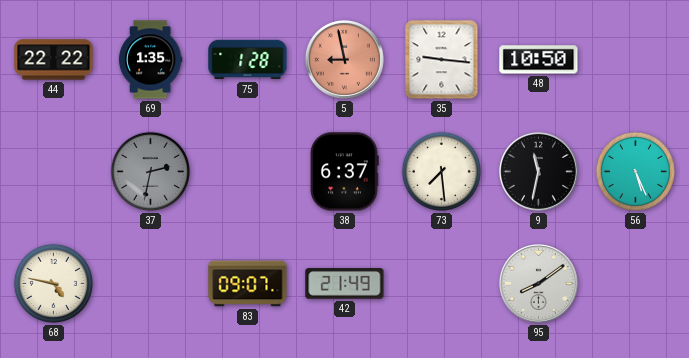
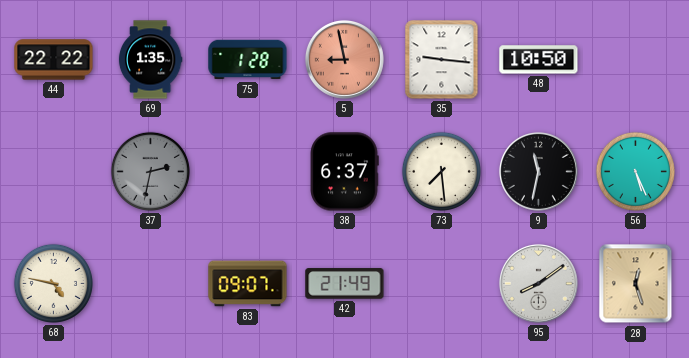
28: none -> 12:27
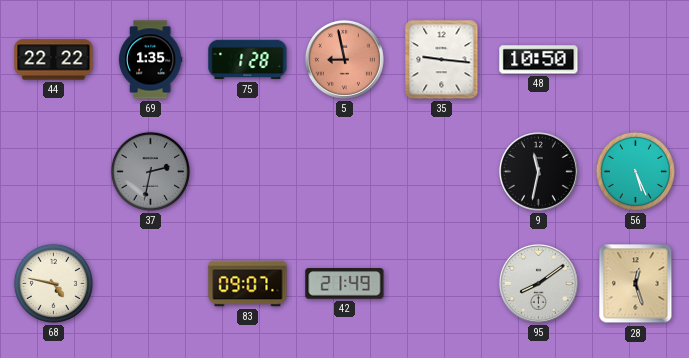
38: 6:37 -> none
73: 7:29 -> none
